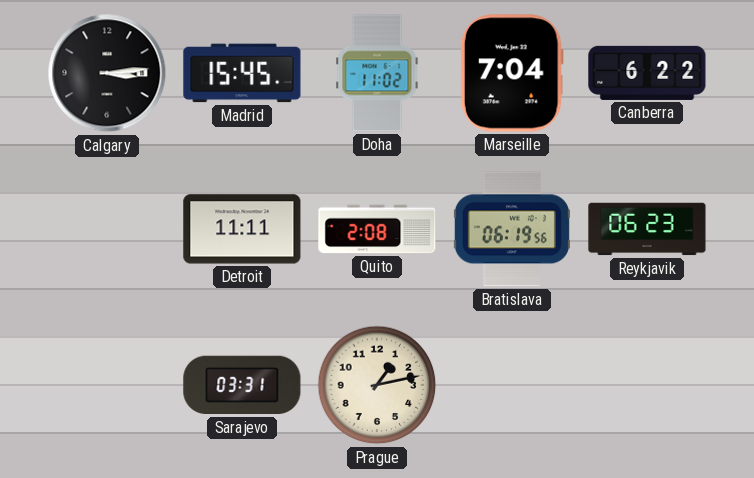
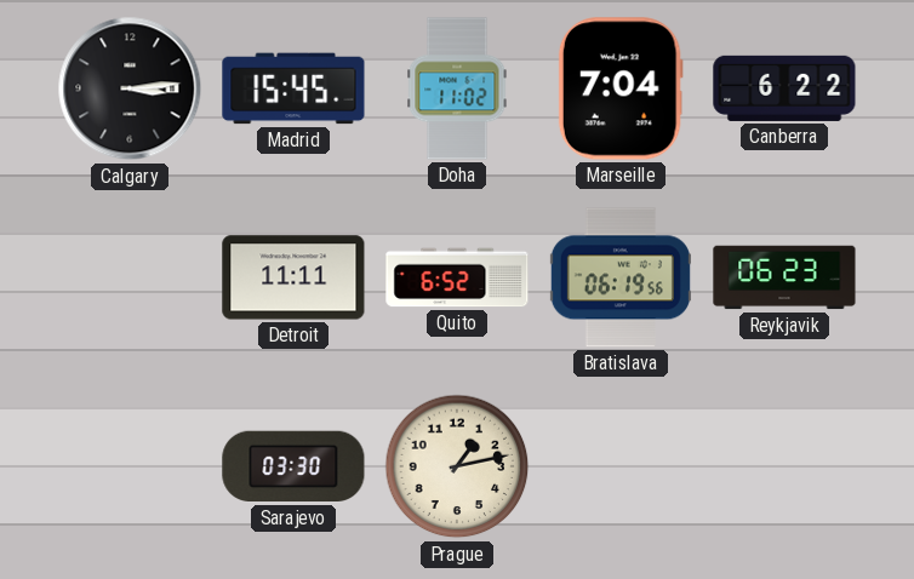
Quito: 2:08 -> 6:52
Sarajevo: 03:31 -> 03:30
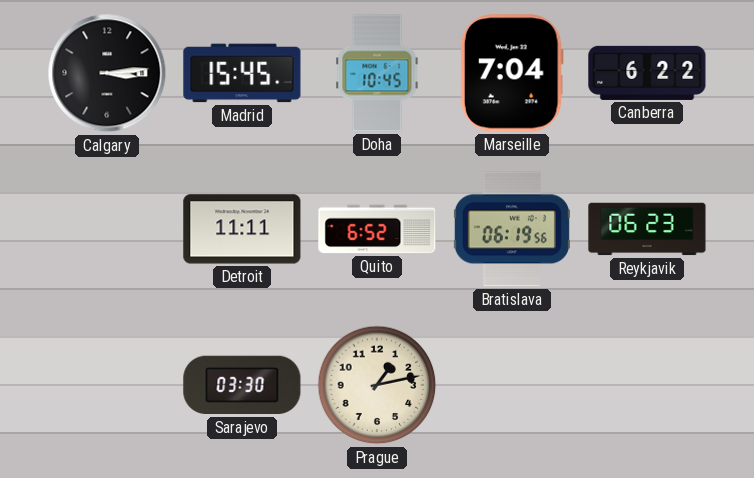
Doha: 11:02 -> 10:45
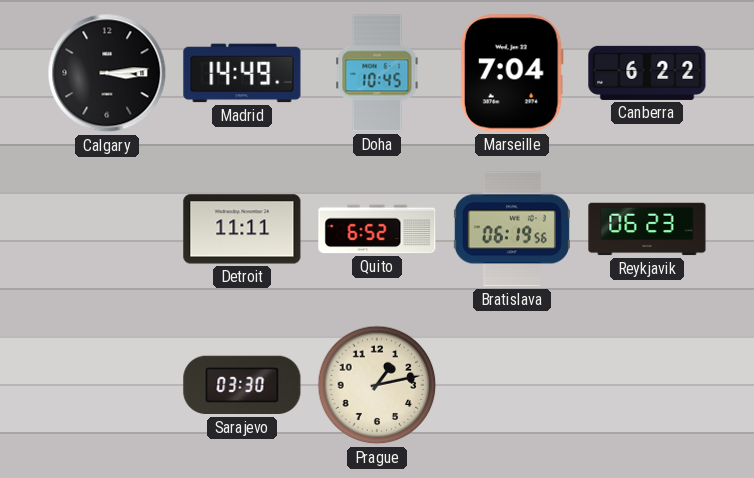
Madrid: 15:45 -> 14:49
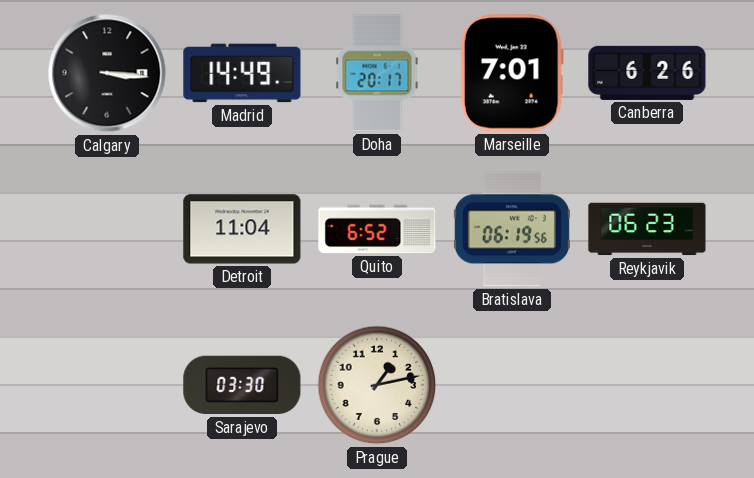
Calgary: 3:14 -> 3:16
Doha: 10:45 -> 20:17
Marseille: 7:04 -> 7:01
Canberra: 6:22 -> 6:26
Detroit: 11:11 -> 11:04
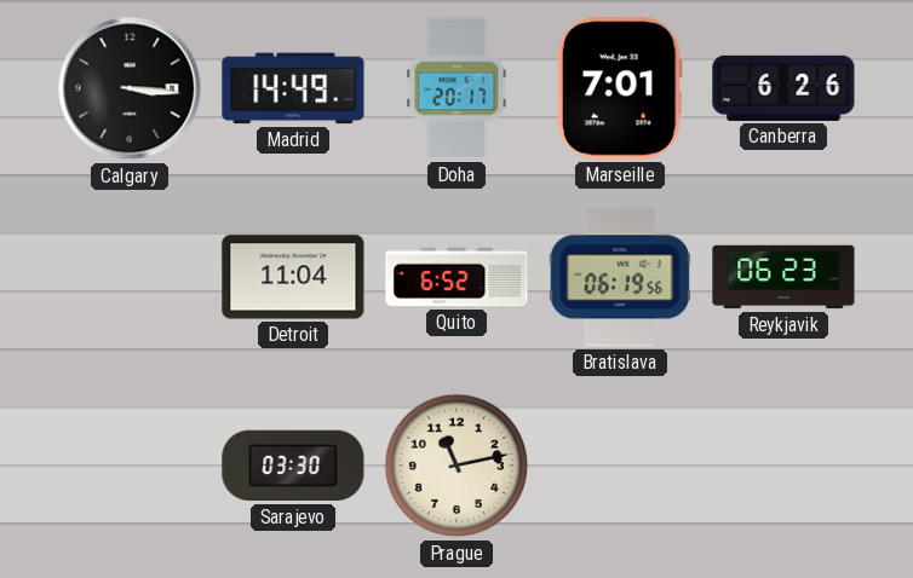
Prague: 1:13 -> 11:13
